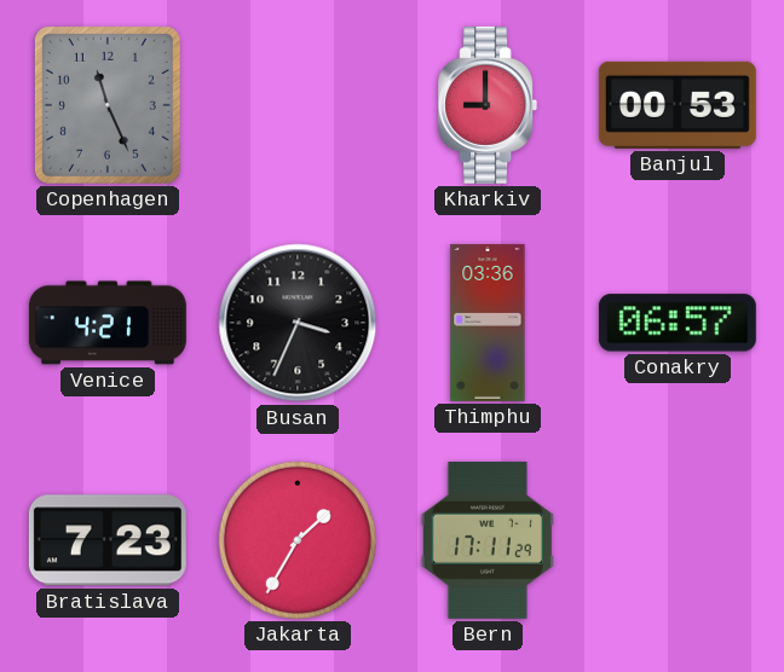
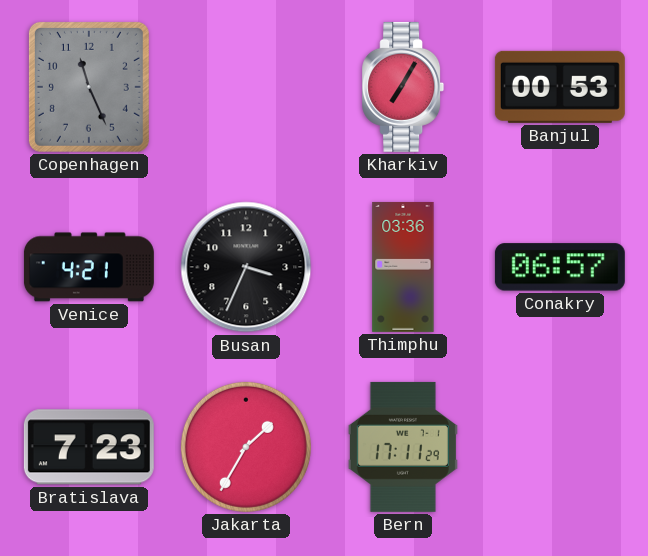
Kharkiv: 9:00 -> 7:05
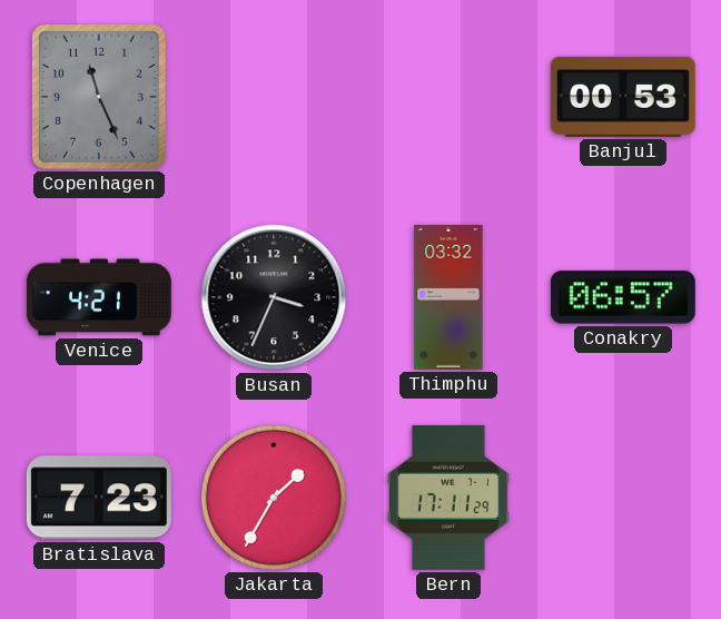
Kharkiv: 7:05 -> none
Thimphu: 03:36 -> 03:32
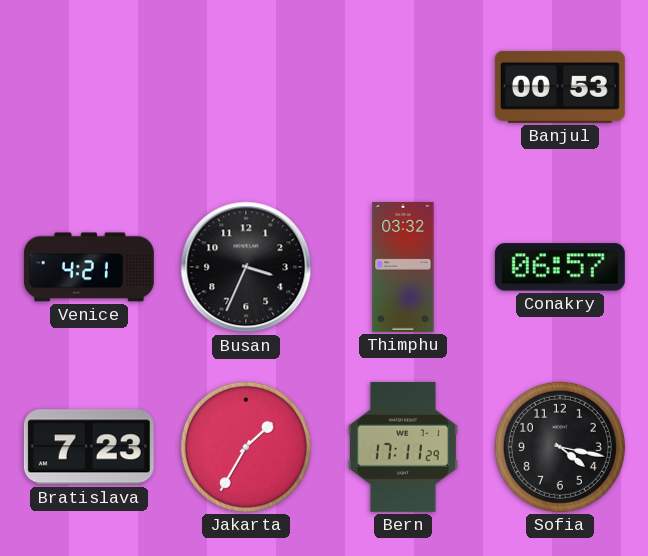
Copenhagen: 11:26 -> none
Sofia: none -> 4:17
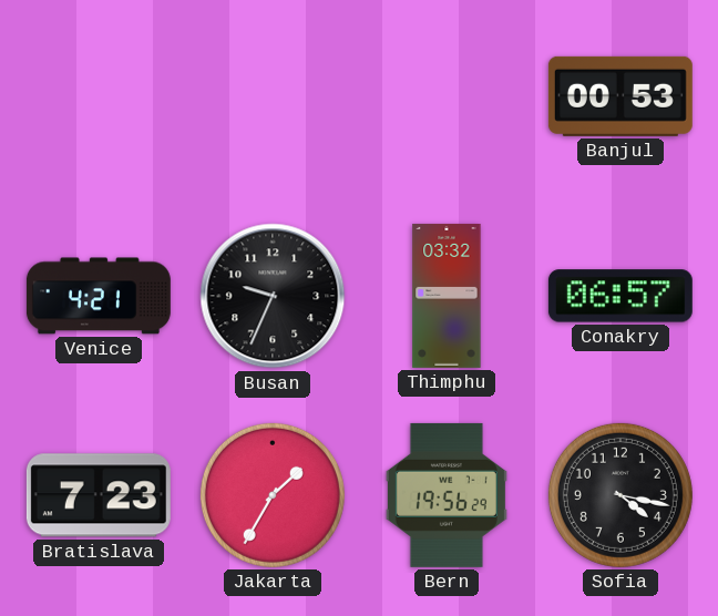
Busan: 3:34 -> 9:34
Bern: 17:11 -> 19:56
